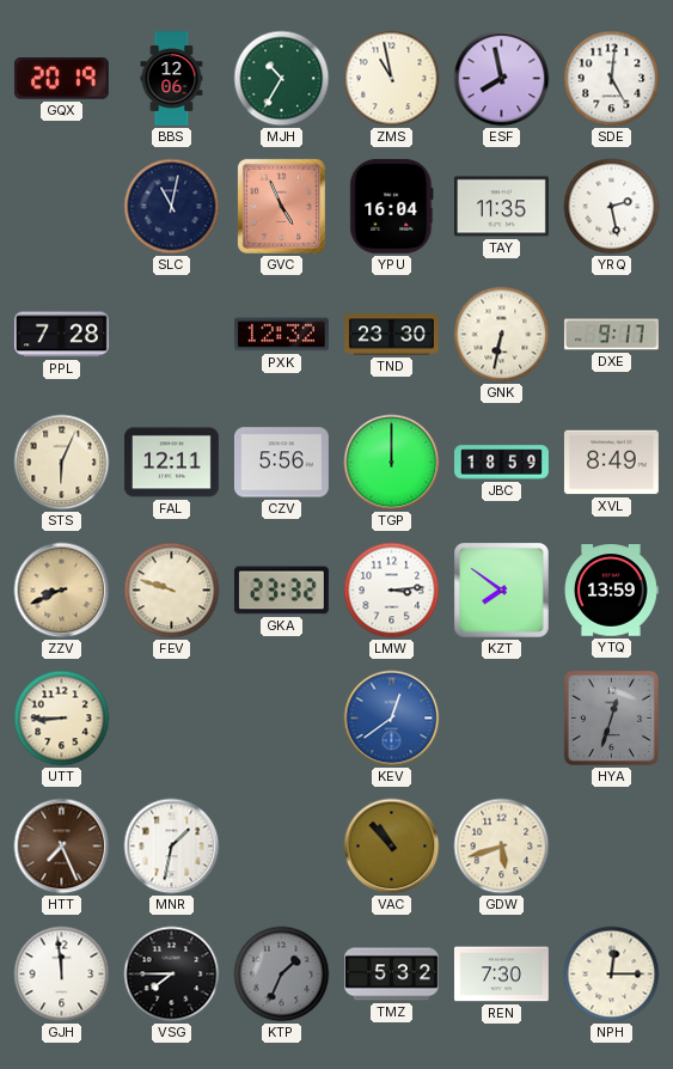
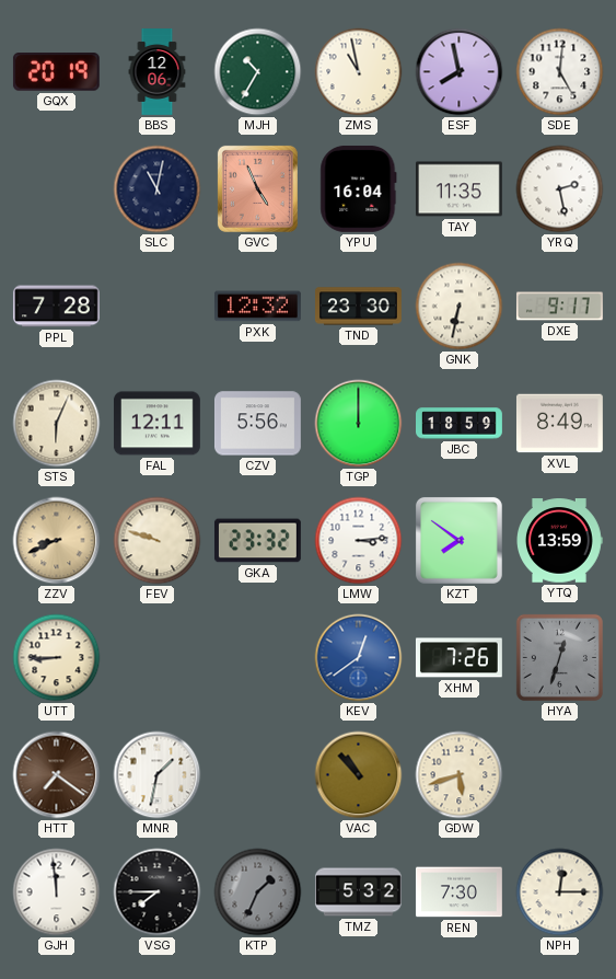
XHM: none -> 7:26
HTT: 7:26 -> 7:21
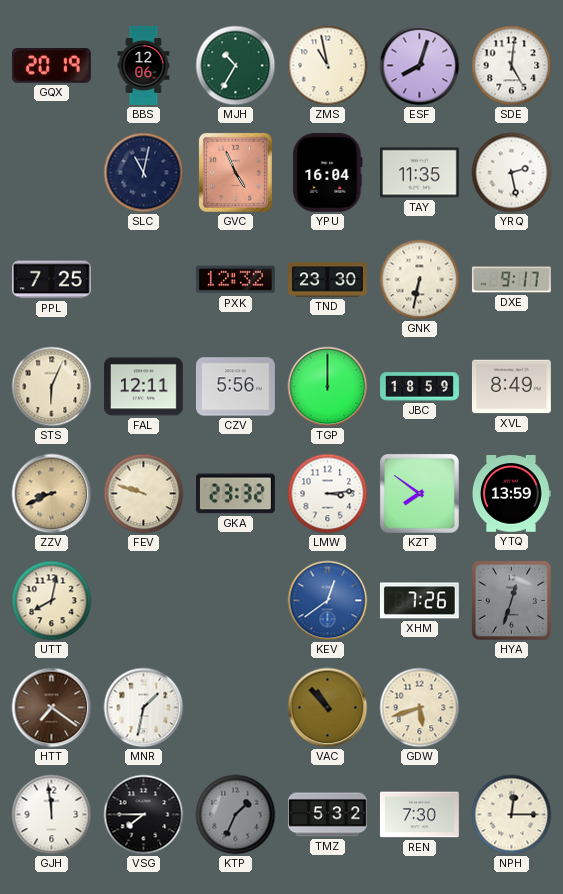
ESF: 7:58 -> 8:03
PPL: 7:28 -> 7:25
UTT: 8:45 -> 8:02
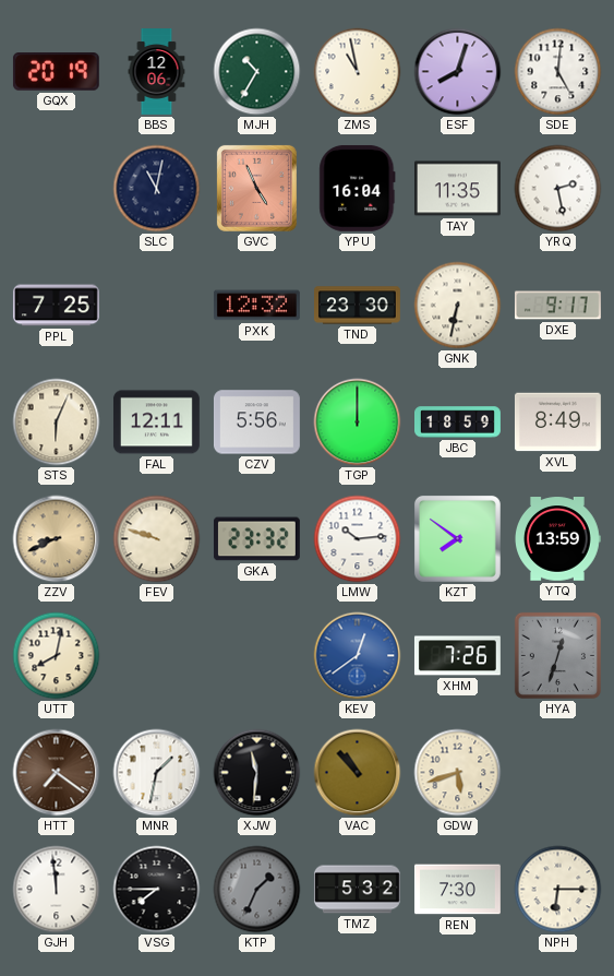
LMW: 3:14 -> 10:14
XJW: none -> 11:31
NPH: 12:15 -> 6:15
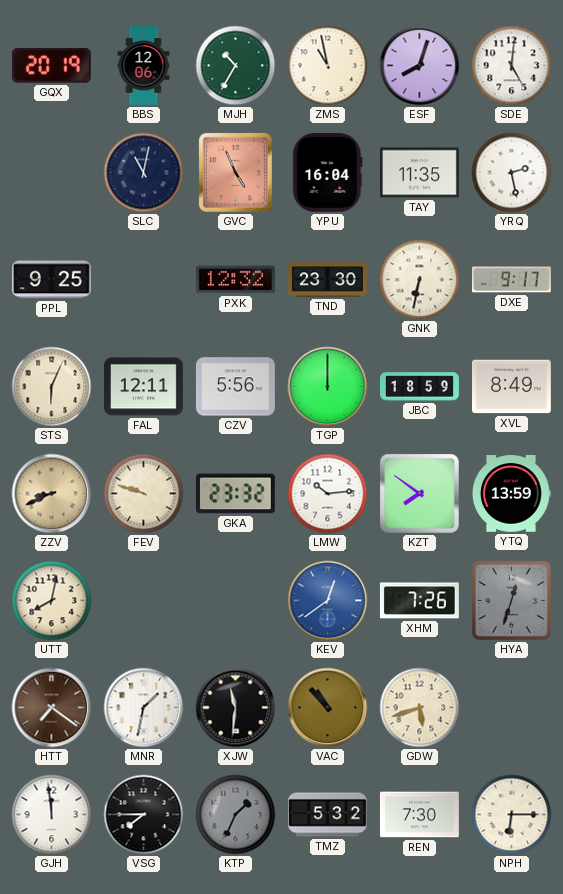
PPL: 7:25 -> 9:25
